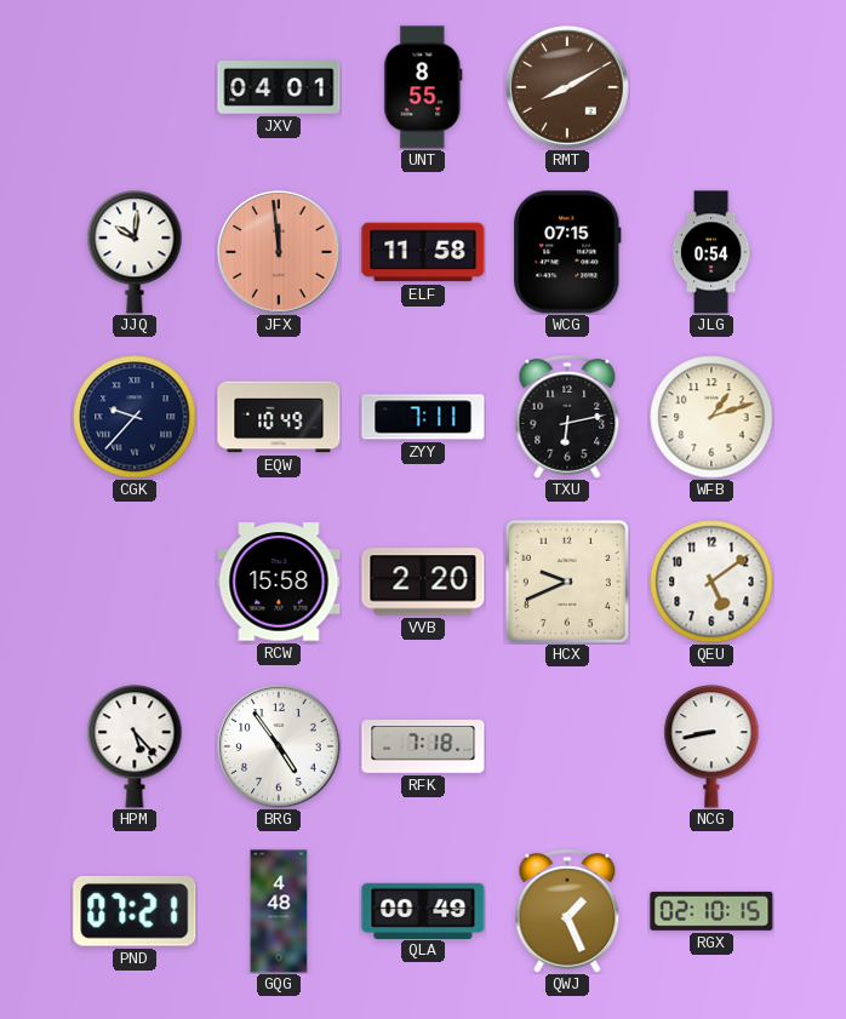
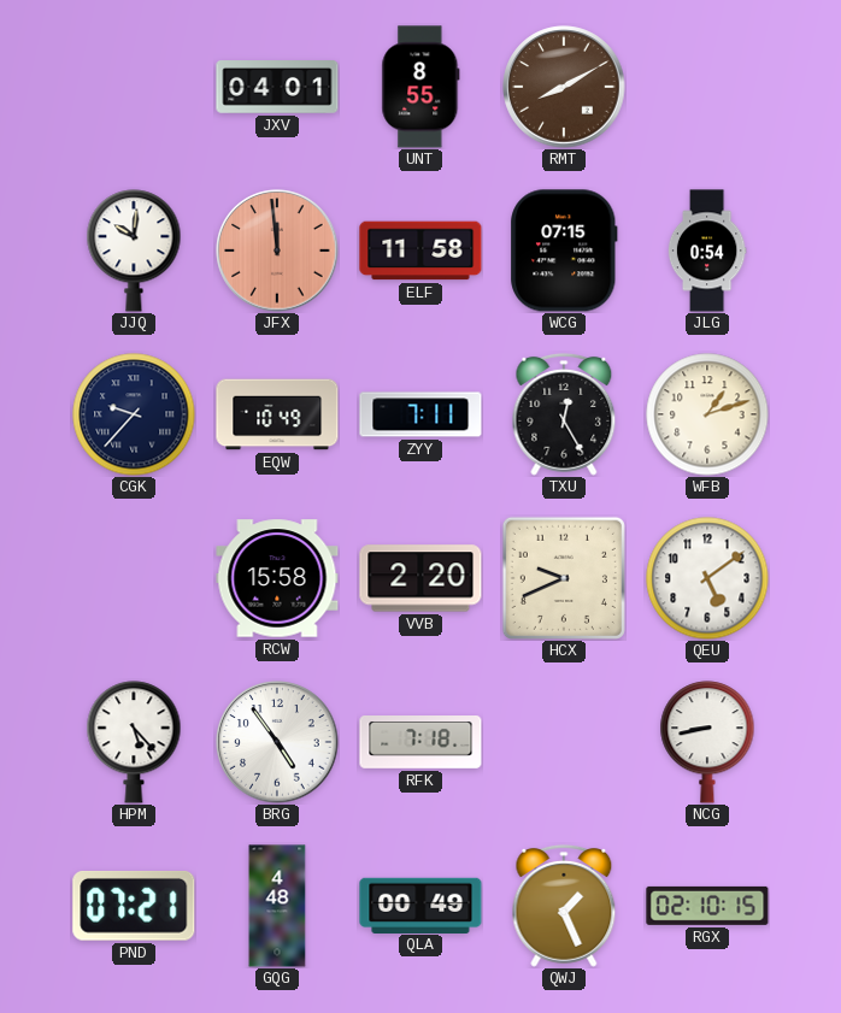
TXU: 6:13 -> 12:25
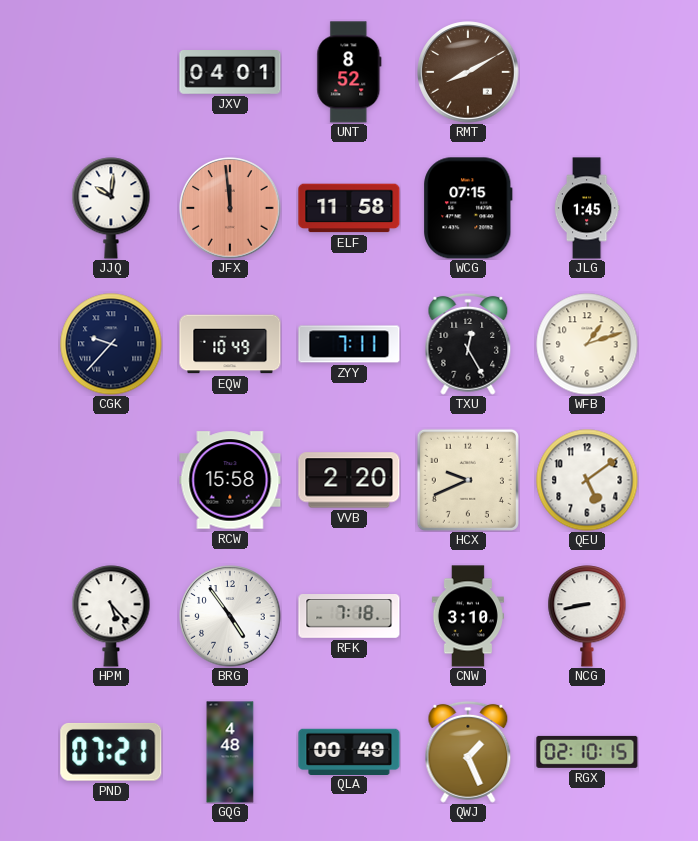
UNT: 8:55 -> 8:52
JLG: 0:54 -> 1:45
CNW: none -> 3:10
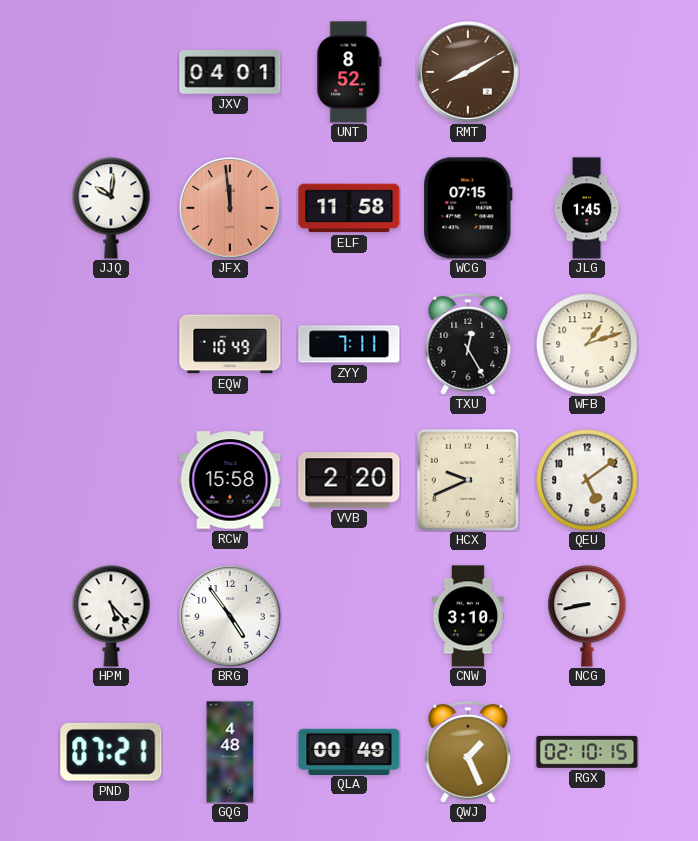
CGK: 9:37 -> none
RFK: 7:18 -> none
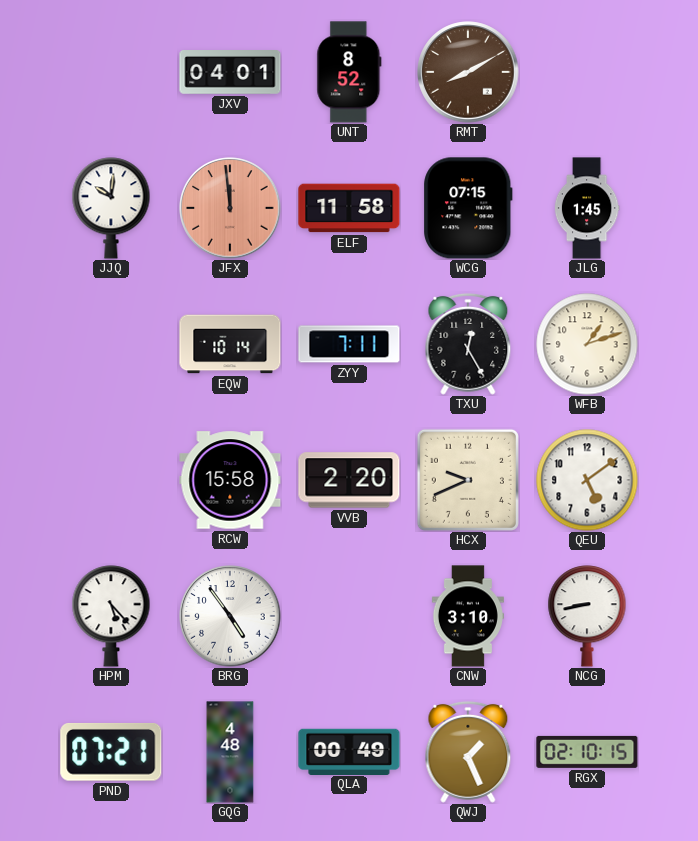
EQW: 10:49 -> 10:14
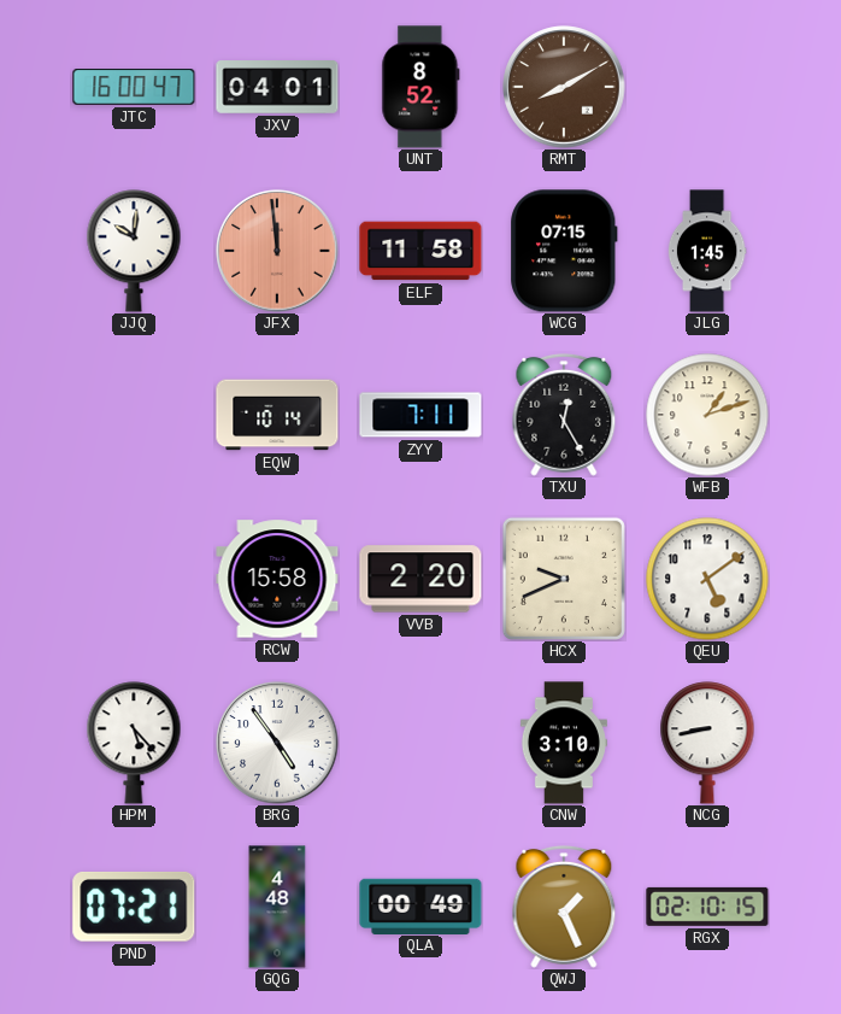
JTC: none -> 16:00
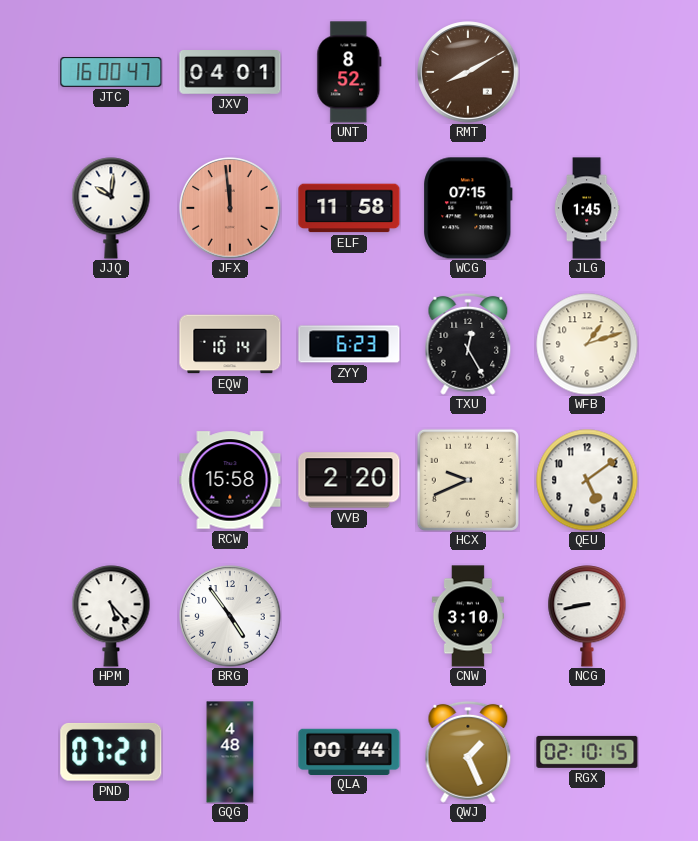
ZYY: 7:11 -> 6:23
QLA: 00:49 -> 00:44
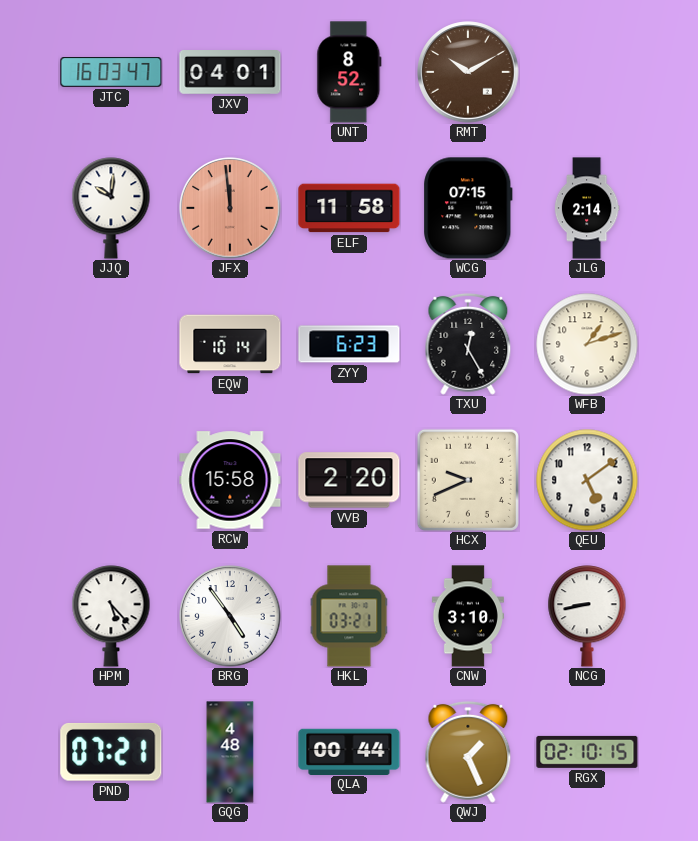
JTC: 16:00 -> 16:03
RMT: 8:10 -> 10:10
JLG: 1:45 -> 2:14
HKL: none -> 03:21
